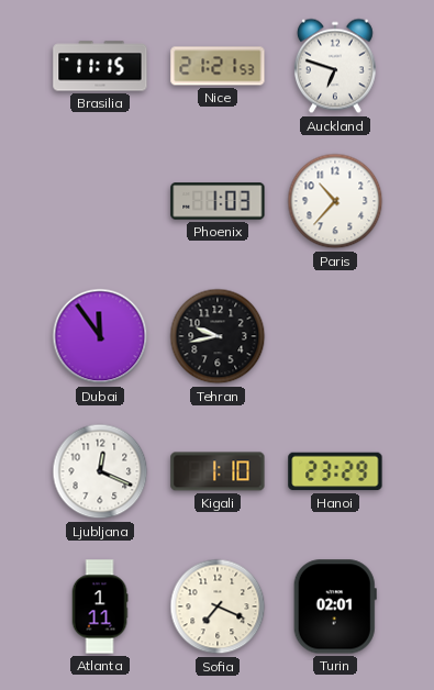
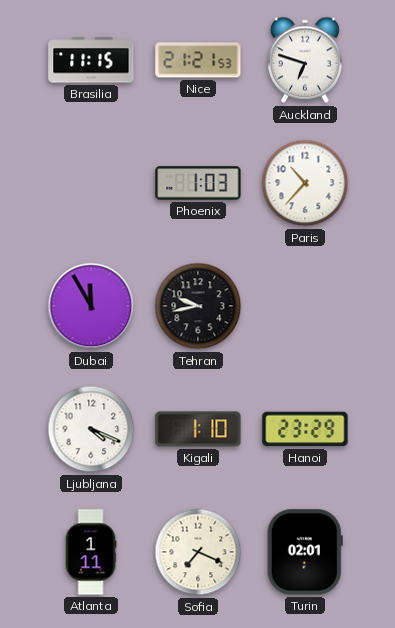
Dubai: 11:54 -> 11:55
Ljubljana: 12:19 -> 4:19
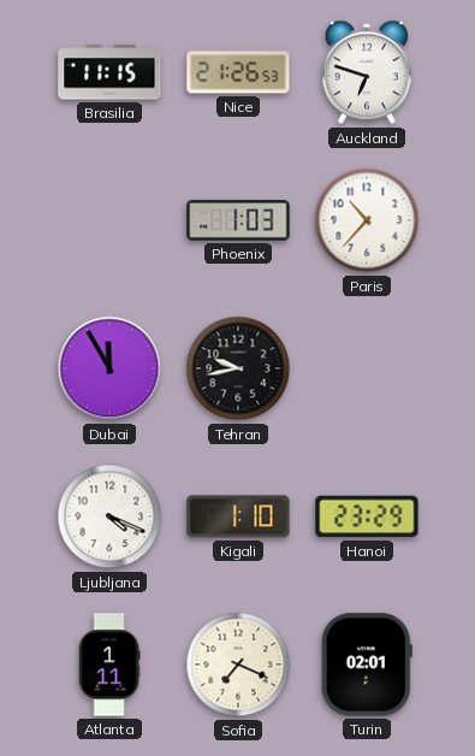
Nice: 21:21 -> 21:26
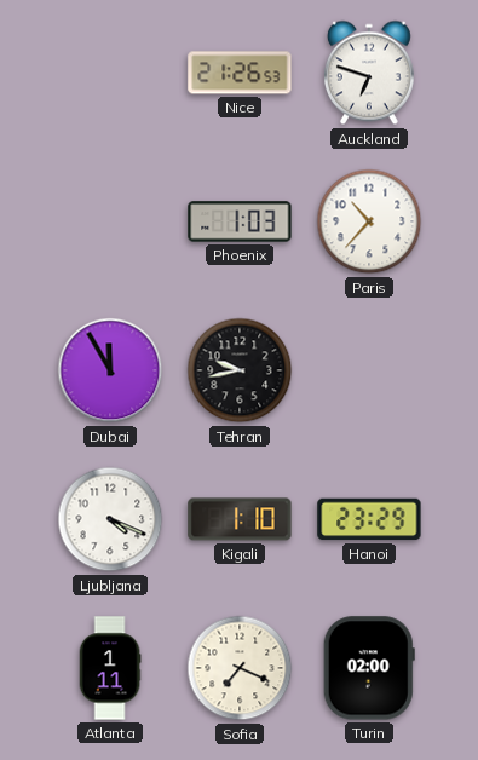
Brasilia: 11:15 -> none
Turin: 02:01 -> 02:00
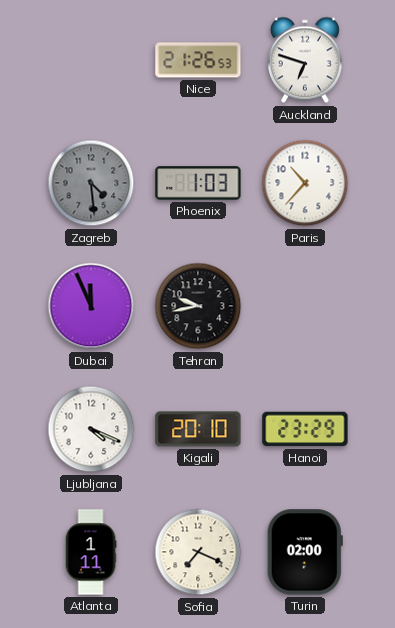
Zagreb: none -> 4:29
Dubai: 11:55 -> 11:56
Kigali: 1:10 -> 20:10
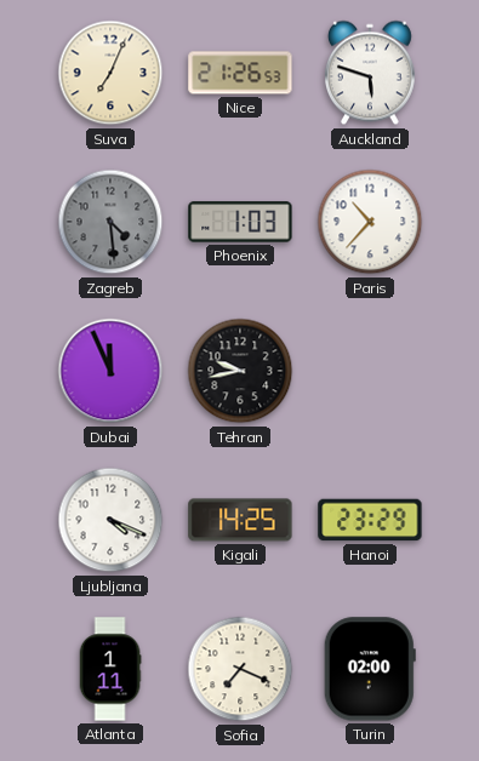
Suva: none -> 7:04
Auckland: 6:48 -> 5:48
Kigali: 20:10 -> 14:25
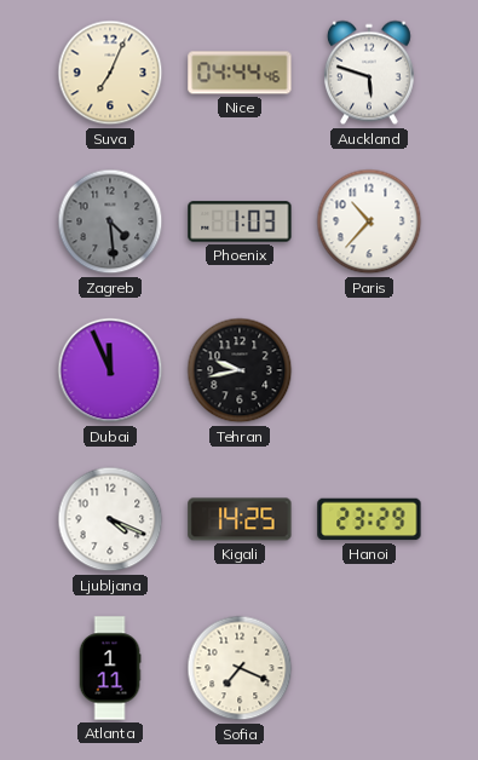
Nice: 21:26 -> 04:44
Turin: 02:00 -> none
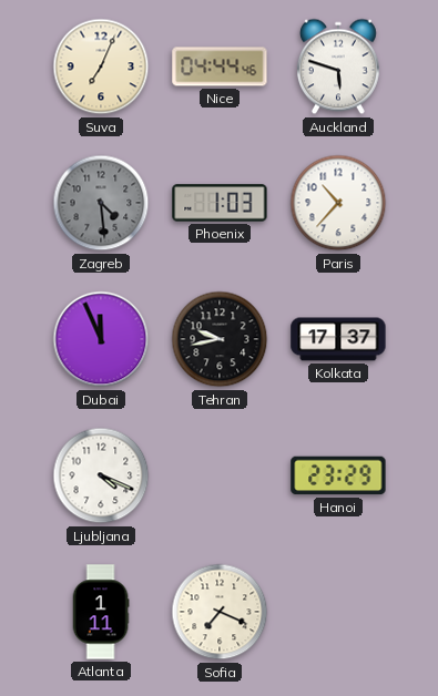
Kolkata: none -> 17:37
Kigali: 14:25 -> none
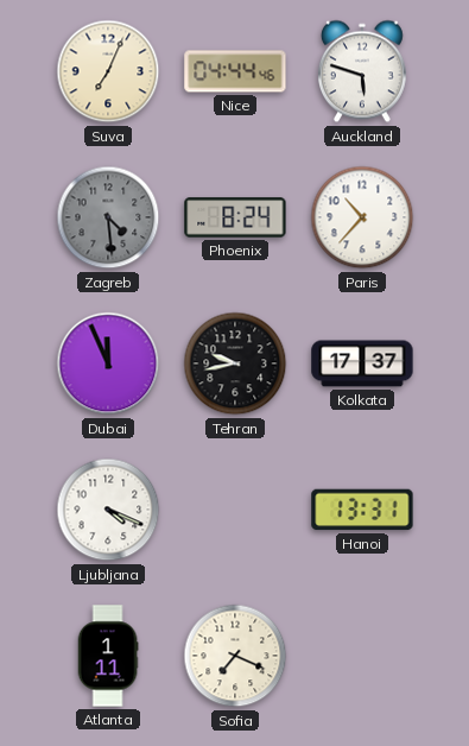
Phoenix: 1:03 -> 8:24
Hanoi: 23:29 -> 13:31
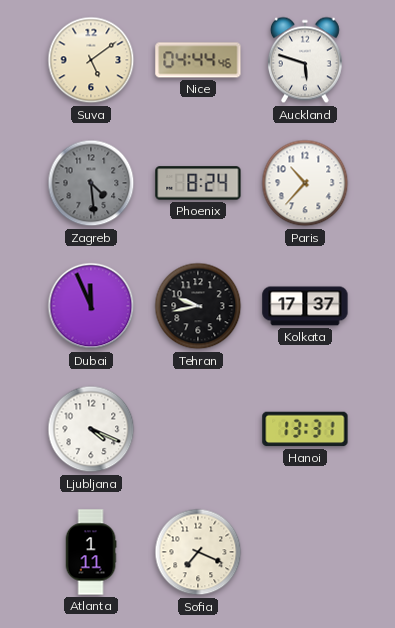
Suva: 7:04 -> 5:09
